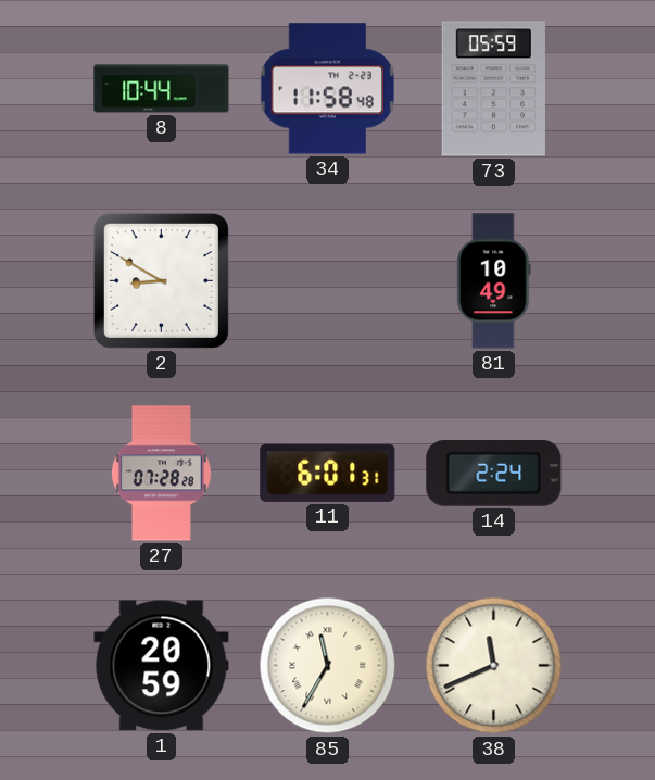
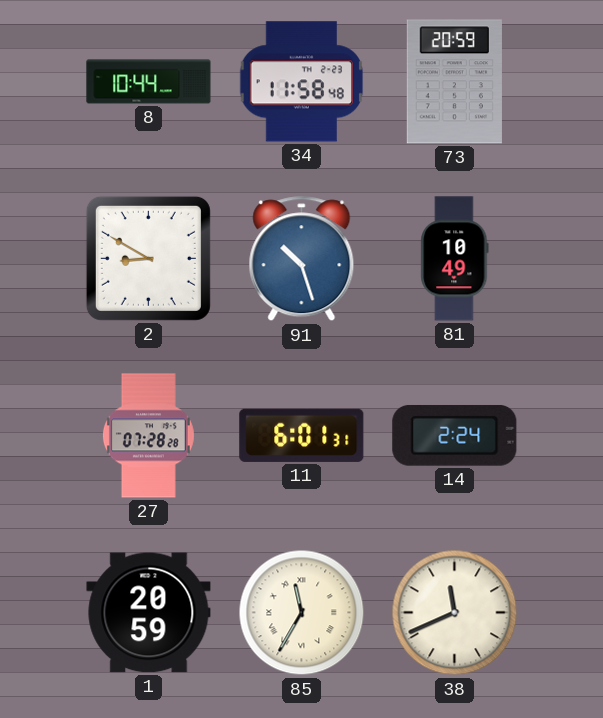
73: 05:59 -> 20:59
91: none -> 10:27
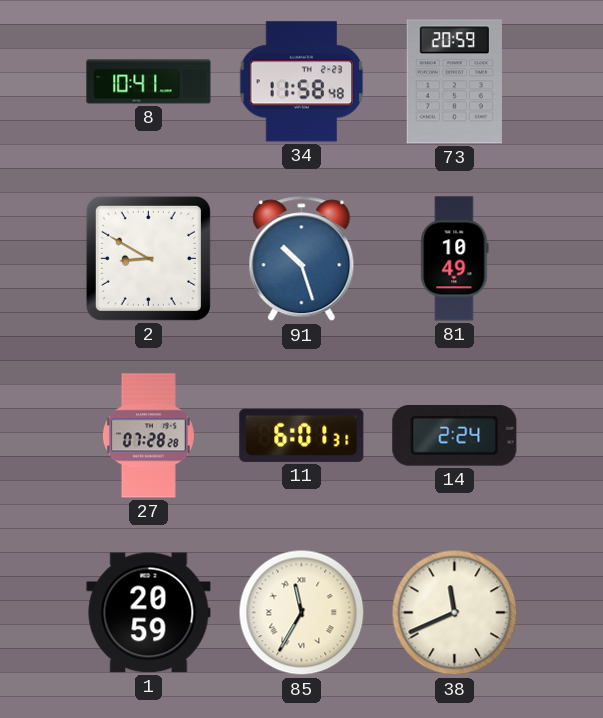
8: 10:44 -> 10:41
